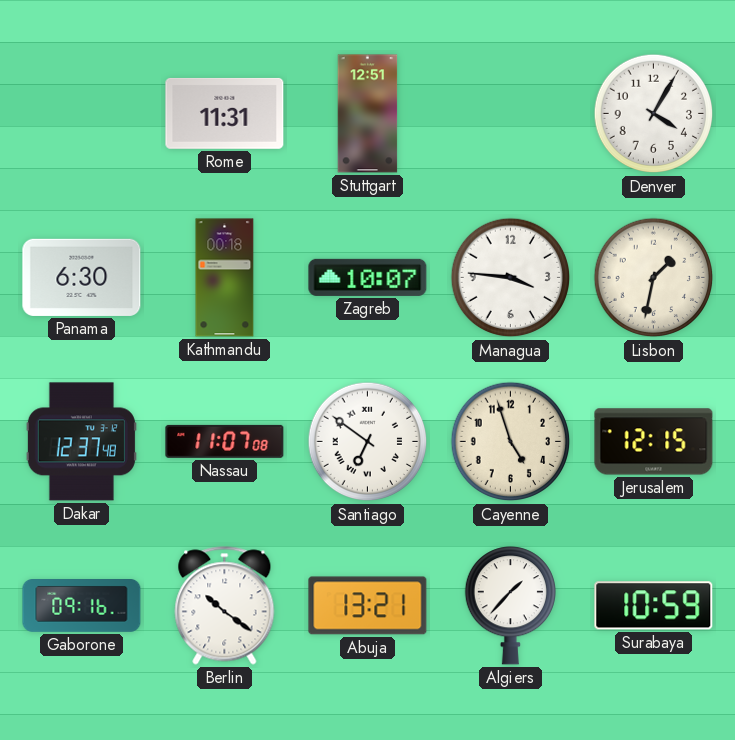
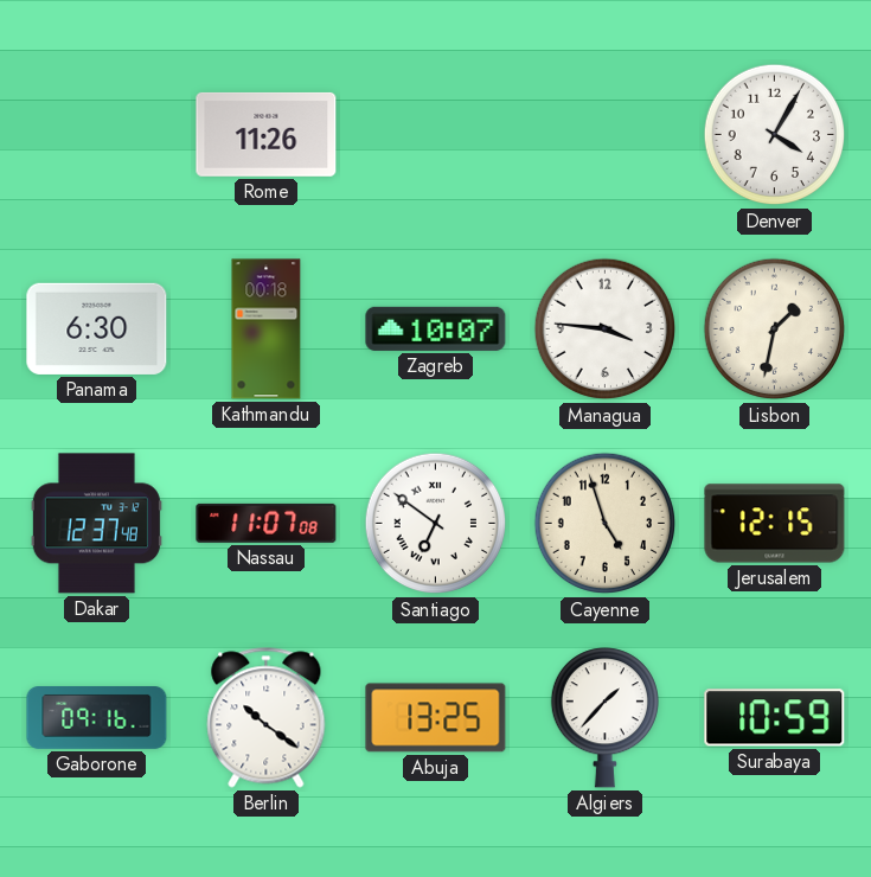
Rome: 11:31 -> 11:26
Stuttgart: 12:51 -> none
Abuja: 13:21 -> 13:25
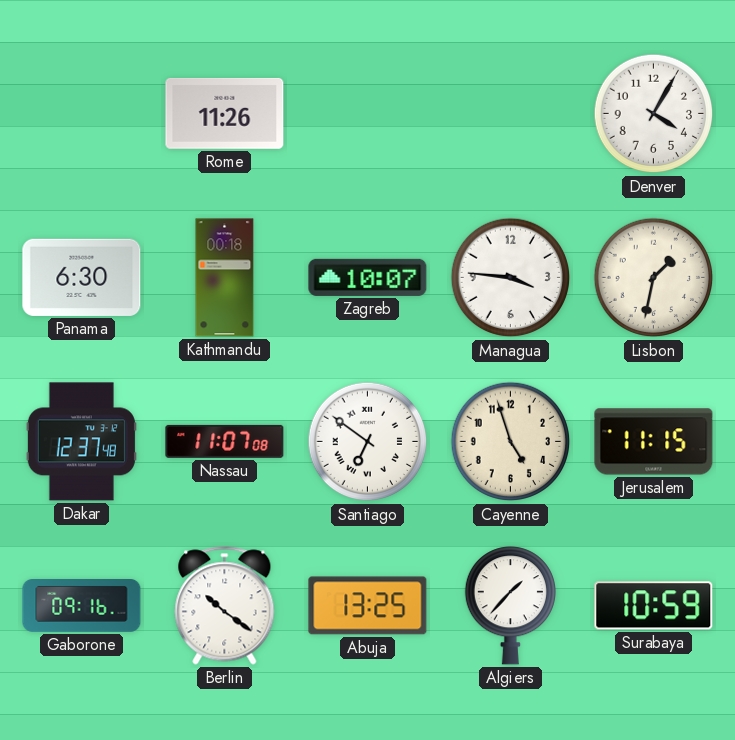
Jerusalem: 12:15 -> 11:15
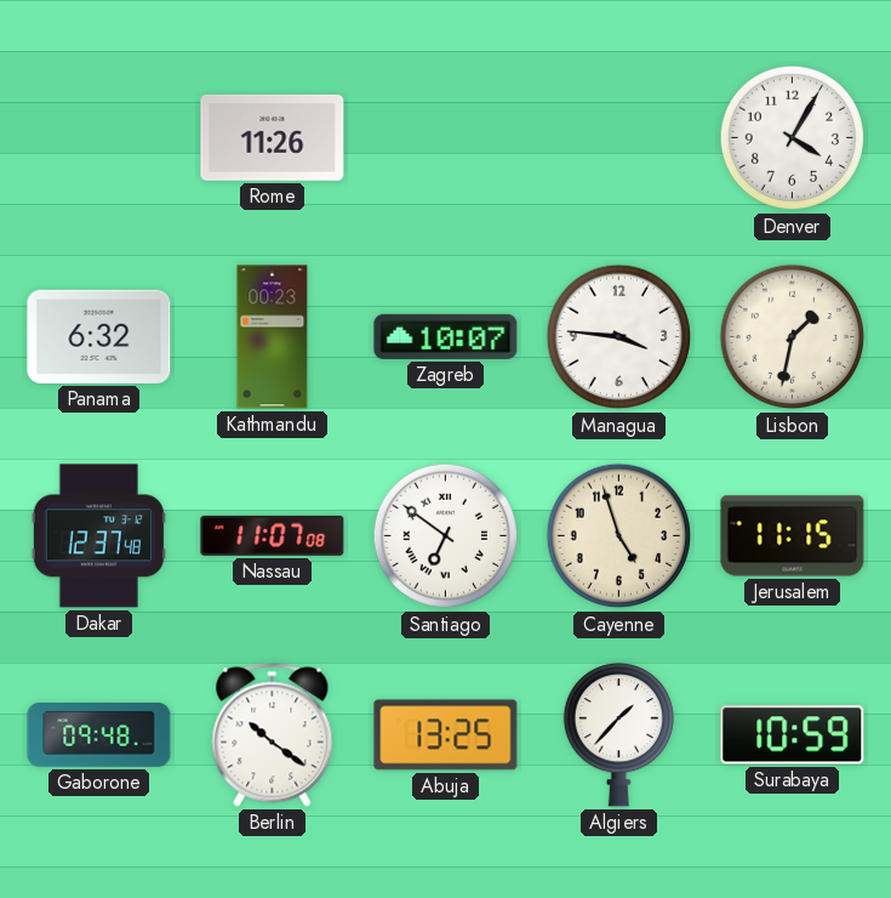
Panama: 6:30 -> 6:32
Kathmandu: 00:18 -> 00:23
Gaborone: 09:16 -> 09:48
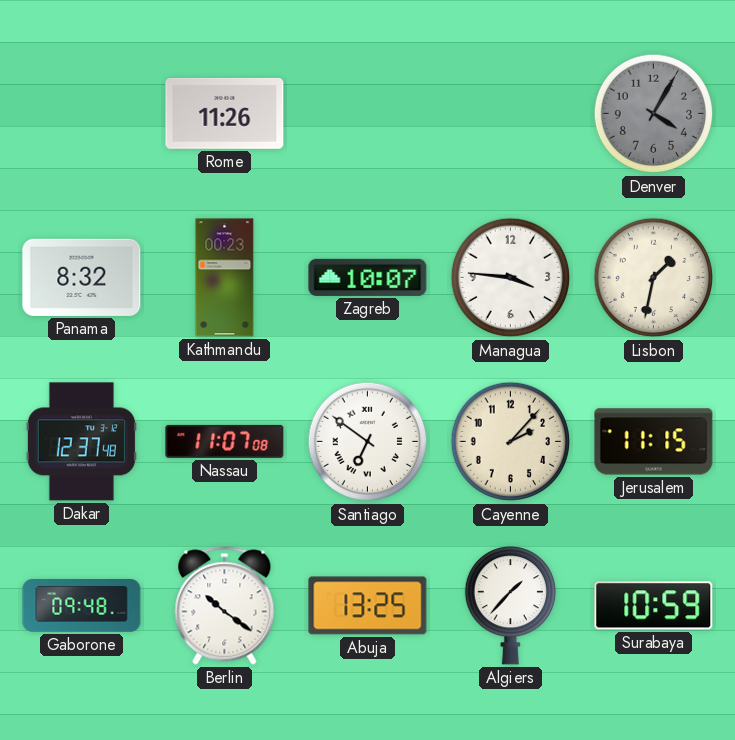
Denver dial: white -> grey
Panama: 6:32 -> 8:32
Cayenne: 4:57 -> 2:07
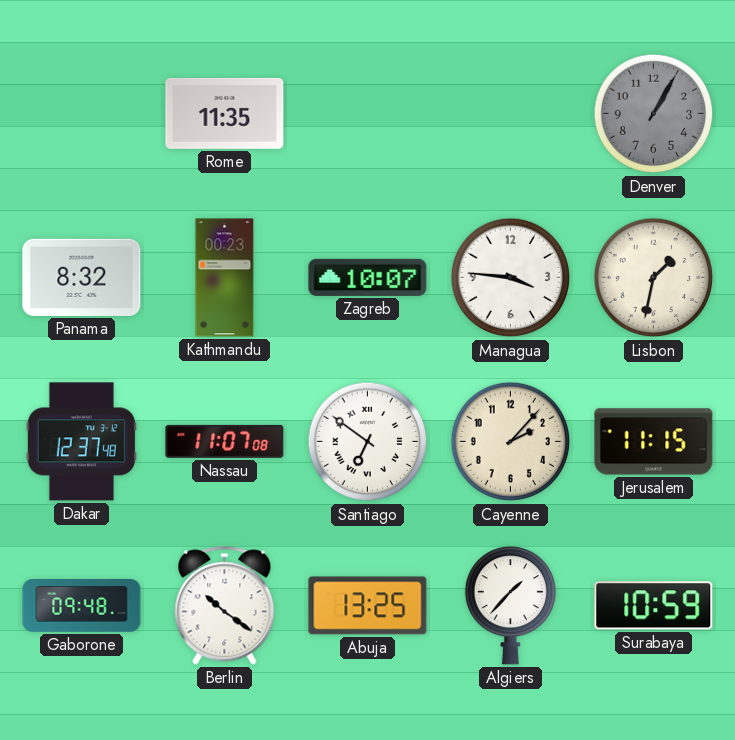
Rome: 11:26 -> 11:35
Denver: 4:05 -> 1:05
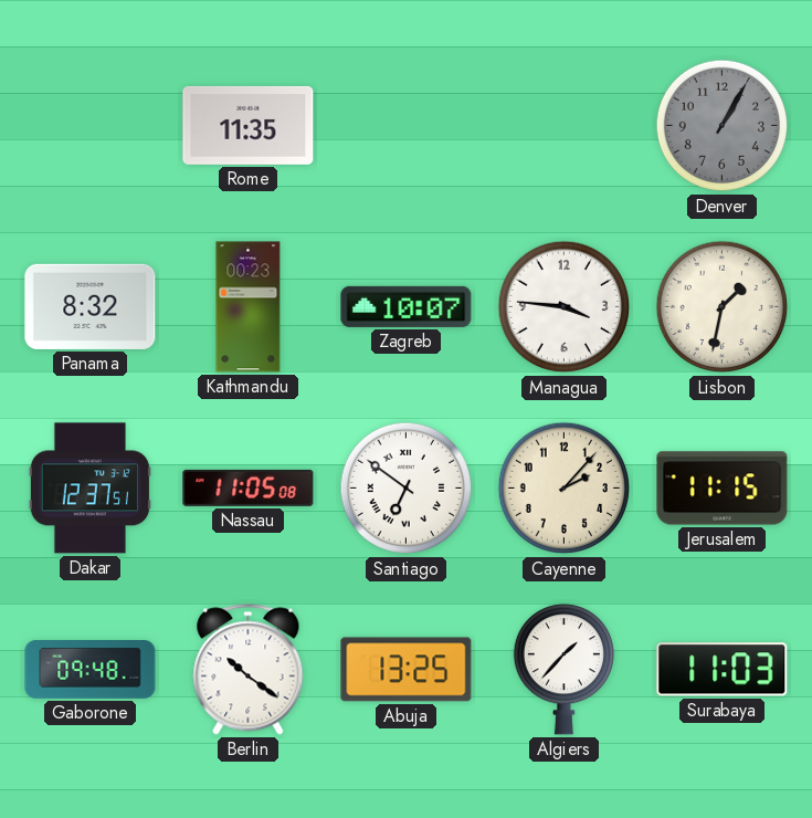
Dakar: 12:37:48 -> 12:37:51
Nassau: 11:07 -> 11:05
Surabaya: 10:59 -> 11:03
